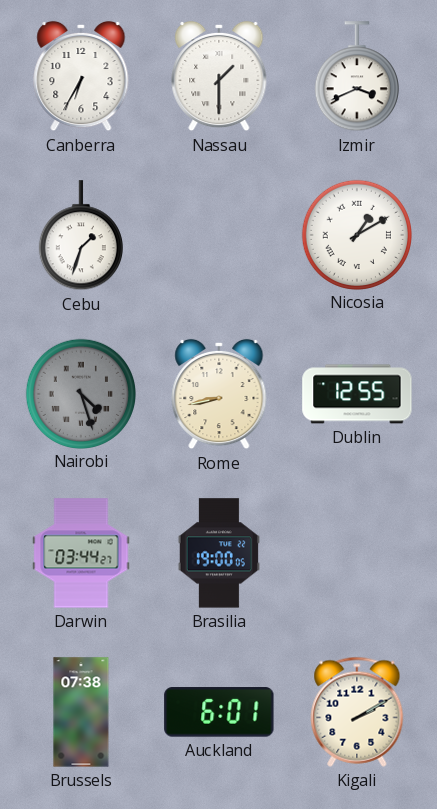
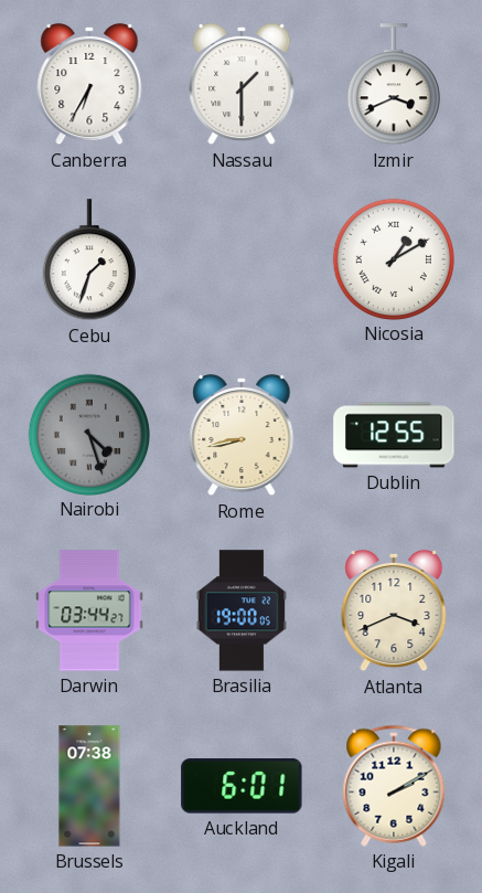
Atlanta: none -> 3:41
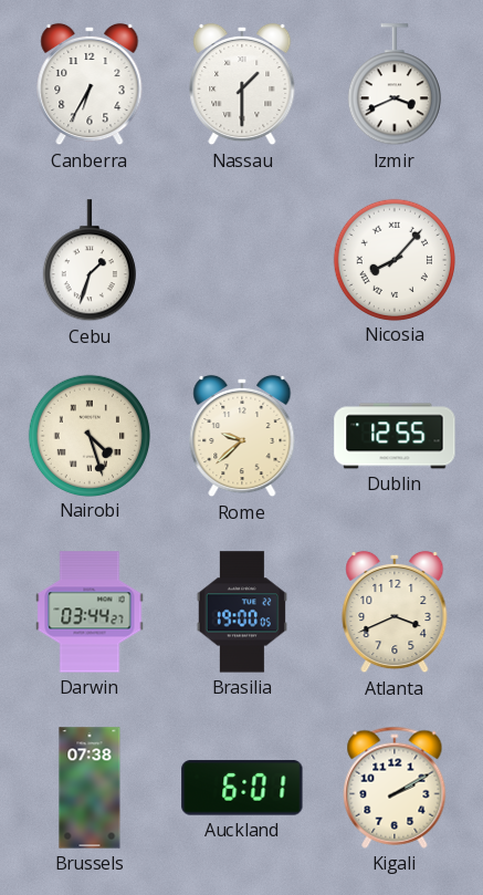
Nicosia: 1:10 -> 8:07
Nairobi dial: grey -> cream
Rome: 8:43 -> 9:38
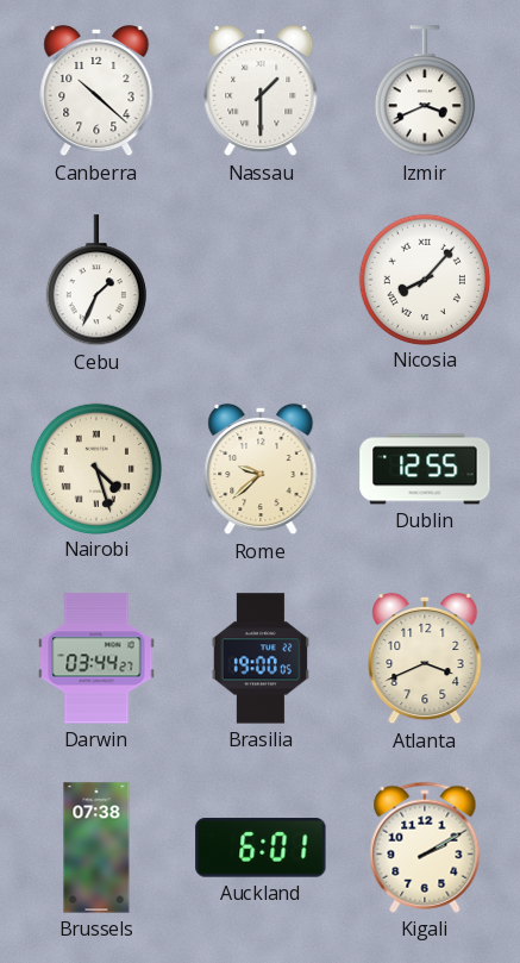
Canberra: 6:35 -> 10:22
Cebu: 1:33 -> 1:34
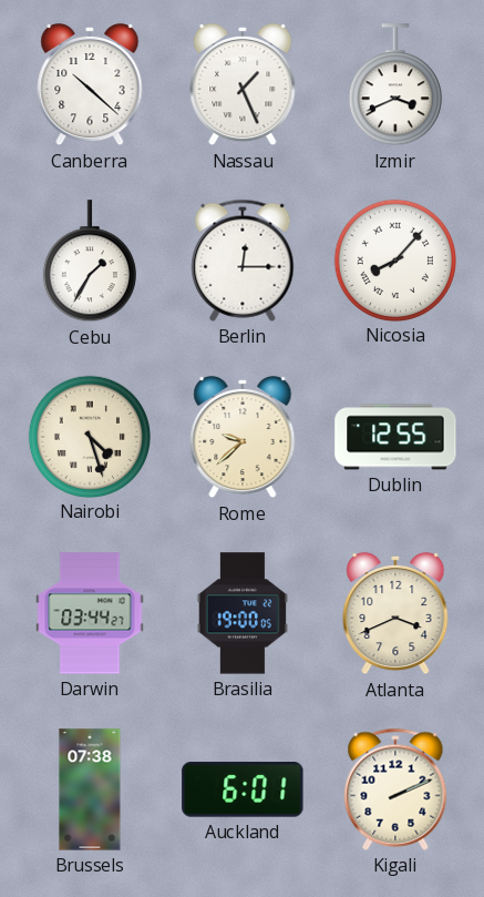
Nassau: 1:30 -> 1:26
Cebu: 1:34 -> 1:35
Berlin: none -> 12:15
Kigali: 2:10 -> 2:11
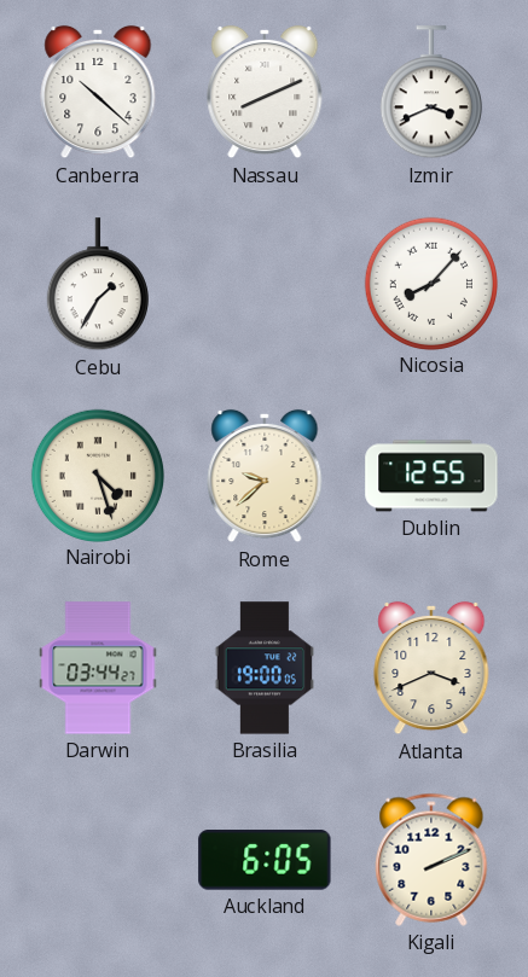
Nassau: 1:26 -> 8:11
Berlin: 12:15 -> none
Brussels: 07:38 -> none
Auckland: 6:01 -> 6:05
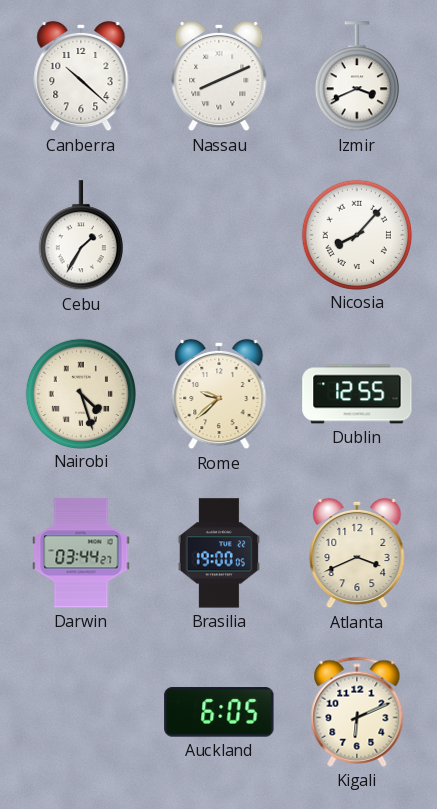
Kigali: 2:11 -> 6:11
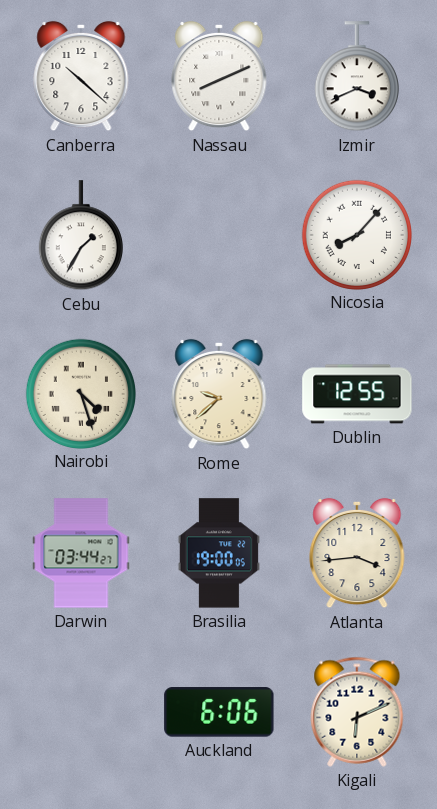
Atlanta: 3:41 -> 3:44
Auckland: 6:05 -> 6:06
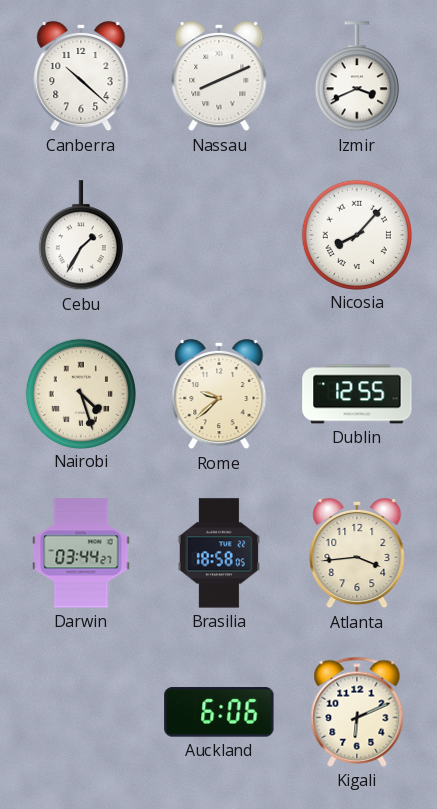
Brasilia: 19:00 -> 18:58
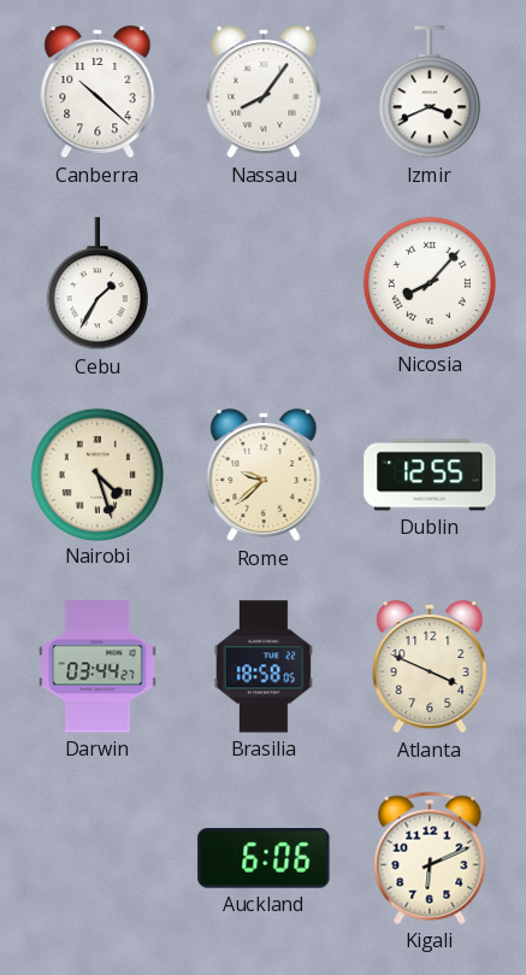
Nassau: 8:11 -> 8:06
Atlanta: 3:44 -> 3:49
